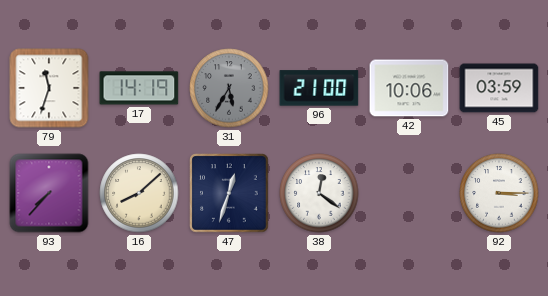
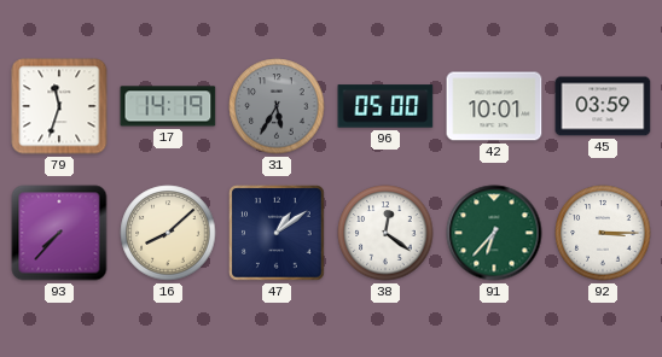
96: 21:00 -> 05:00
42: 10:06 -> 10:01
47: 12:33 -> 1:09
91: none -> 6:37
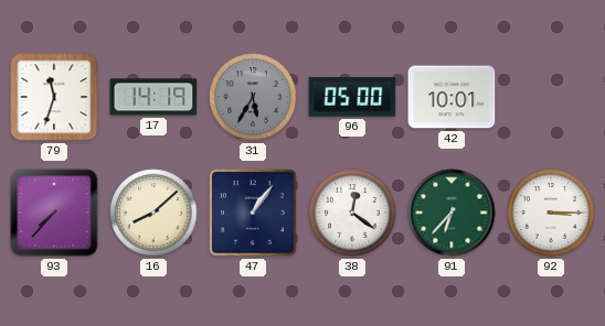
45: 03:59 -> none
47: 1:09 -> 1:06
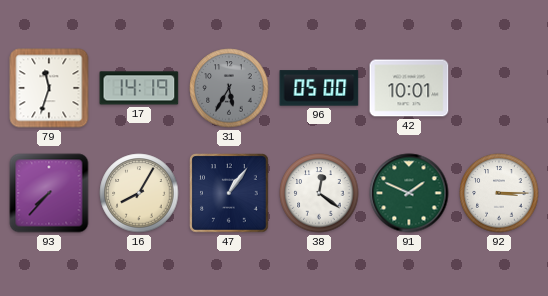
16: 8:08 -> 8:05
91: 6:37 -> 1:49
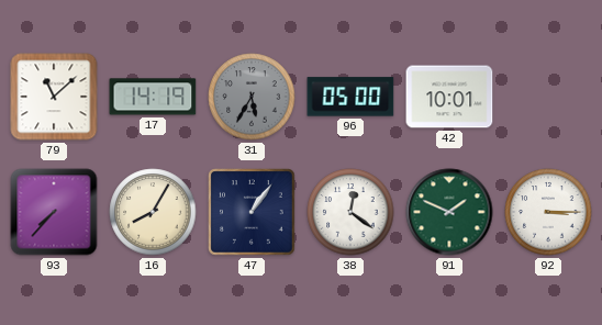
79: 11:33 -> 11:08
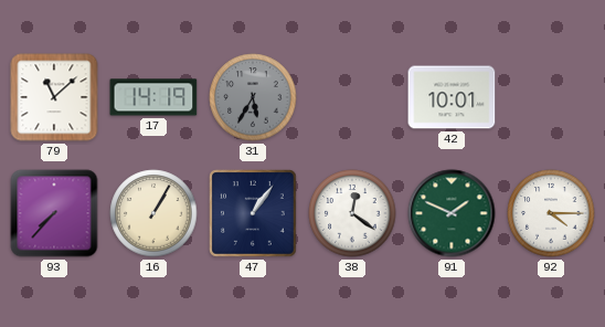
96: 05:00 -> none
16: 8:05 -> 1:05
92: 3:15 -> 4:15
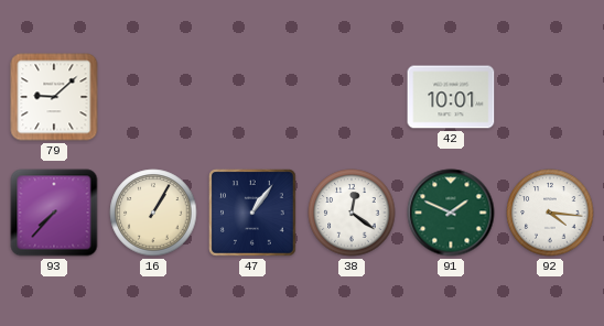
79: 11:08 -> 9:08
17: 14:19 -> none
31: 5:35 -> none
92: 4:15 -> 4:16
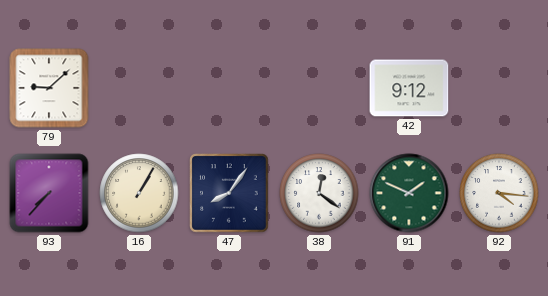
42: 10:01 -> 9:12
47: 1:06 -> 8:06
